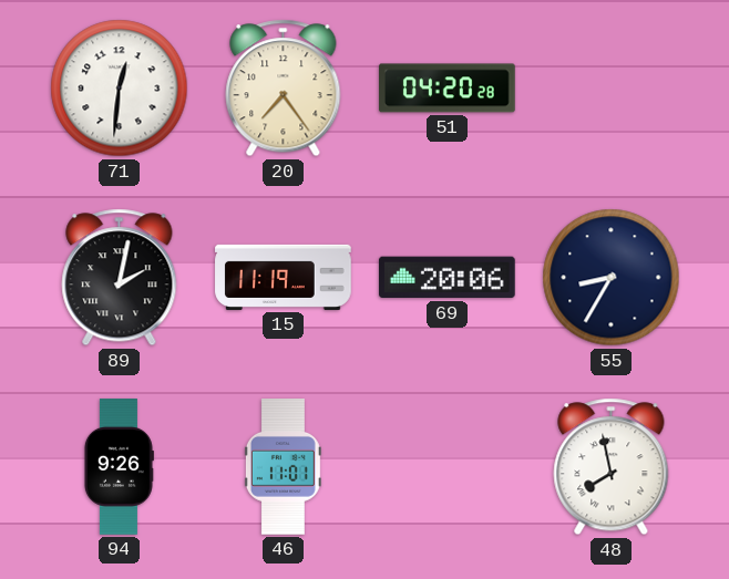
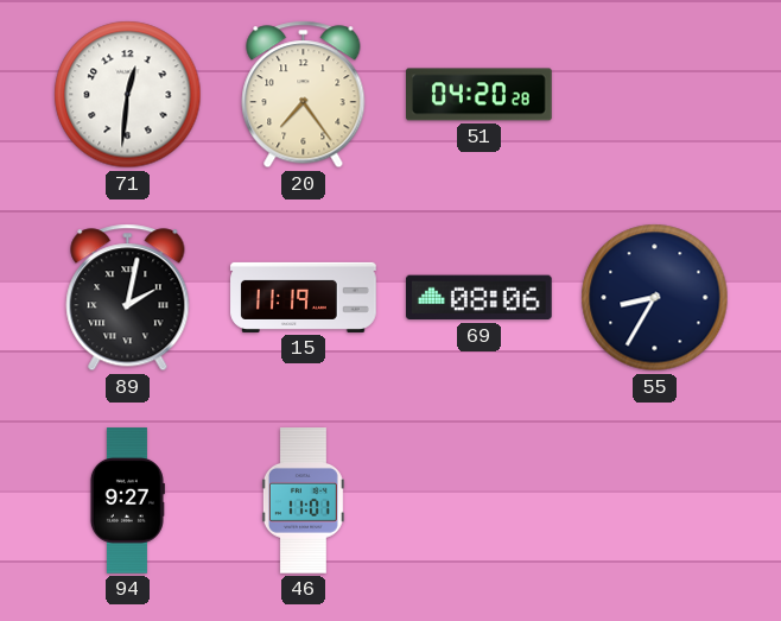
69: 20:06 -> 08:06
94: 9:26 -> 9:27
48: 7:58 -> none
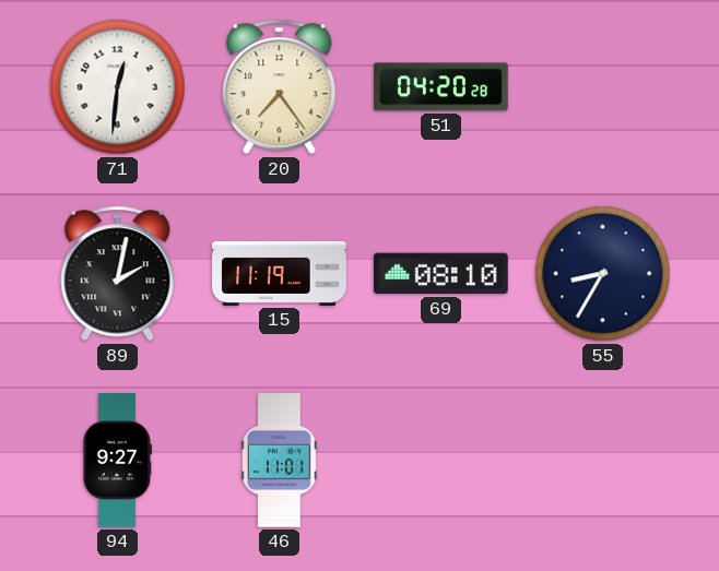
69: 08:06 -> 08:10
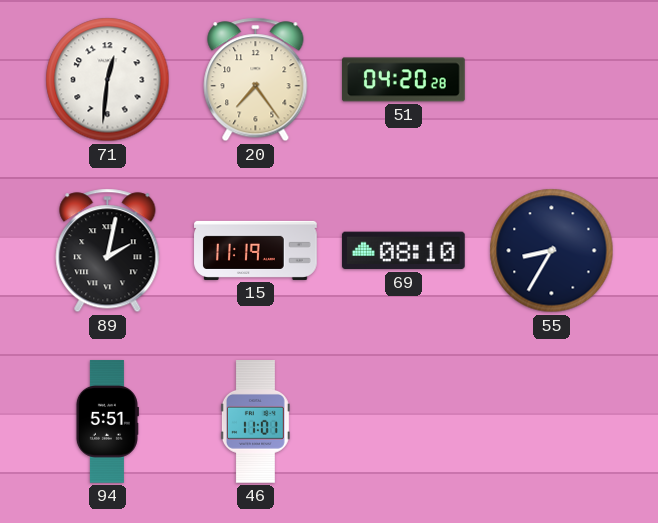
94: 9:27 -> 5:51
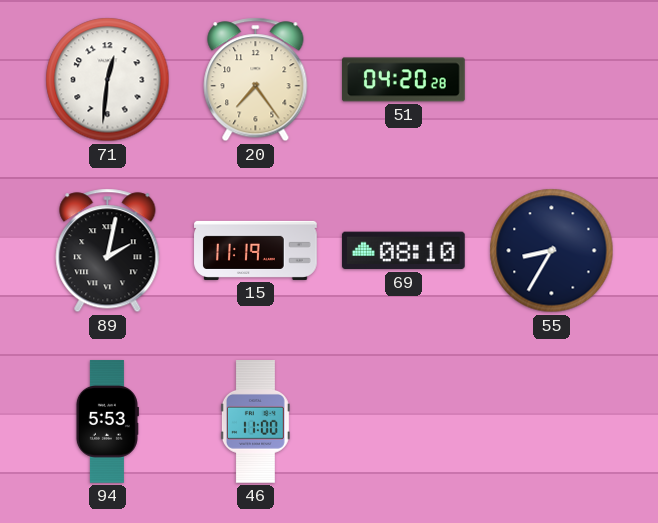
94: 5:51 -> 5:53
46: 11:01 -> 11:00
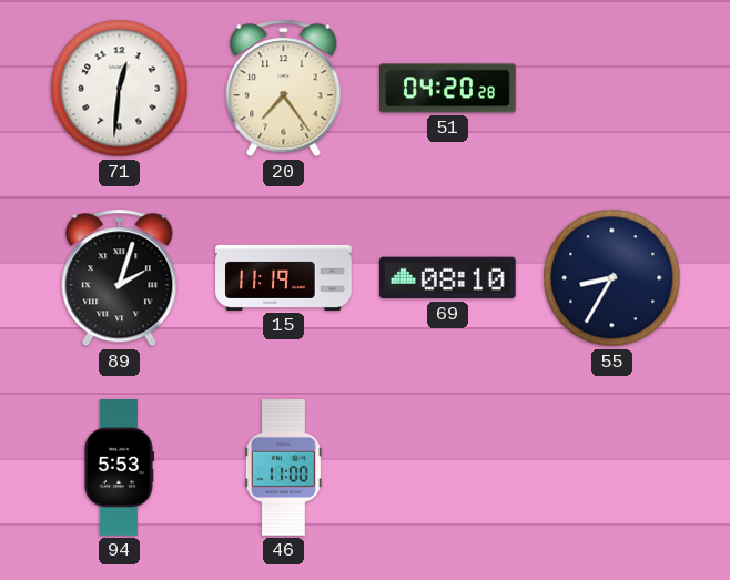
89: 2:02 -> 2:03
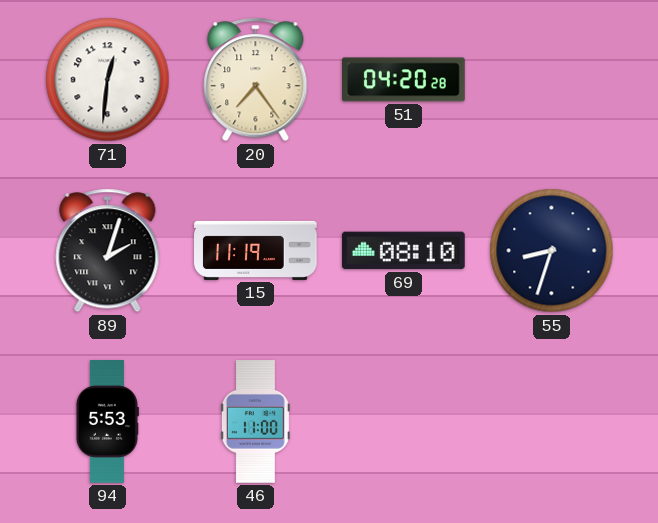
55: 8:35 -> 8:33
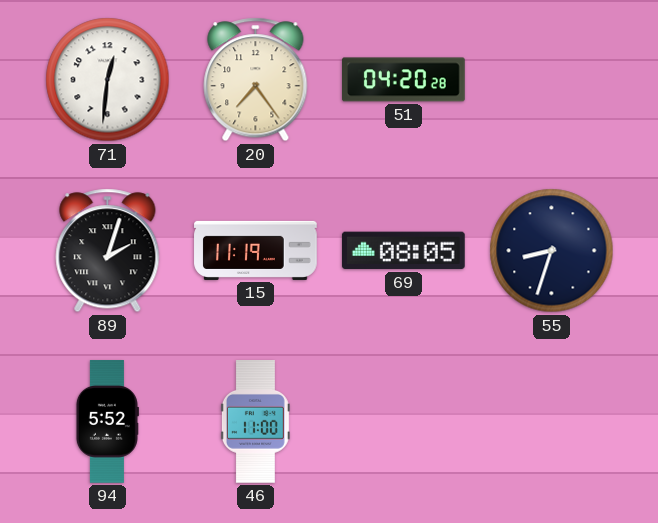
69: 08:10 -> 08:05
94: 5:53 -> 5:52
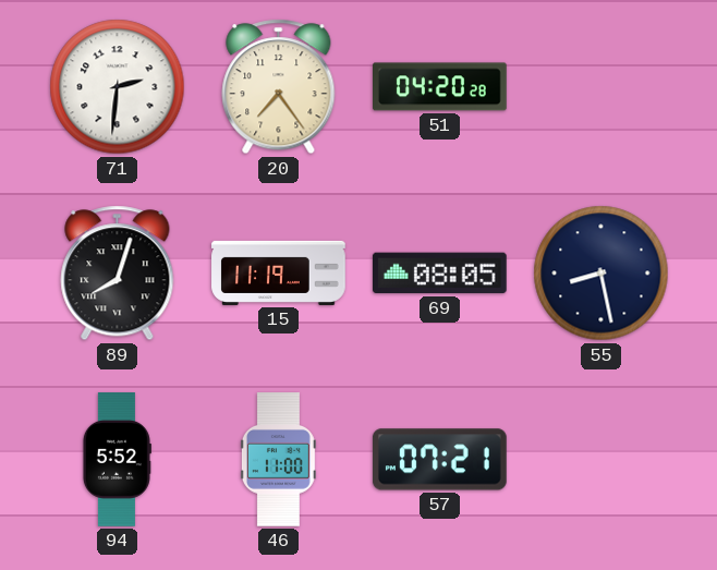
71: 12:31 -> 2:31
89: 2:03 -> 8:03
55: 8:33 -> 8:28
57: none -> 07:21
